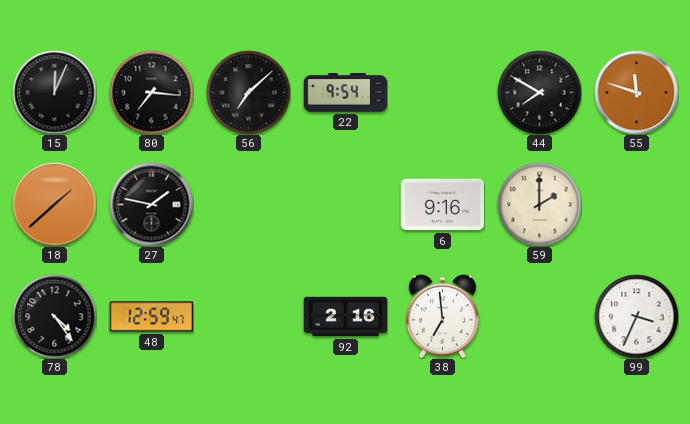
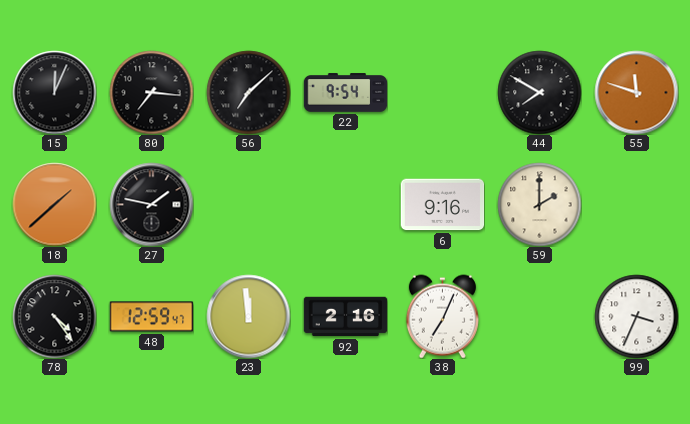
23: none -> 11:59
38: 6:59 -> 7:04
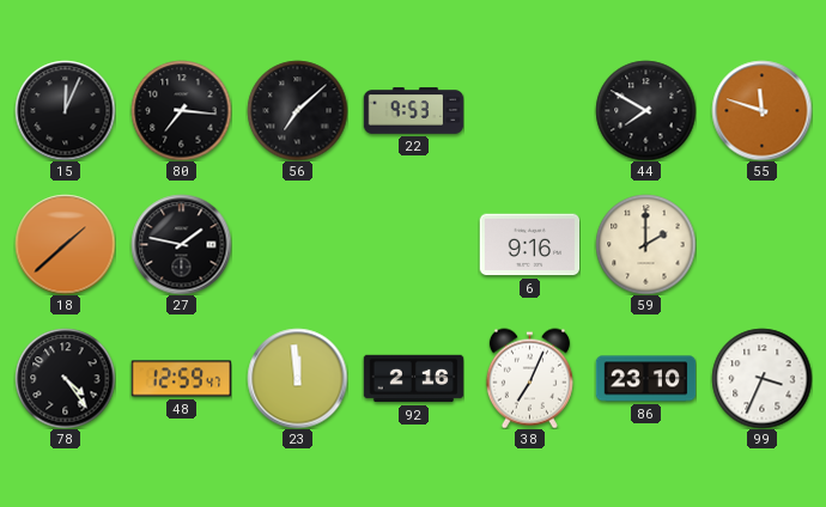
22: 9:54 -> 9:53
86: none -> 23:10
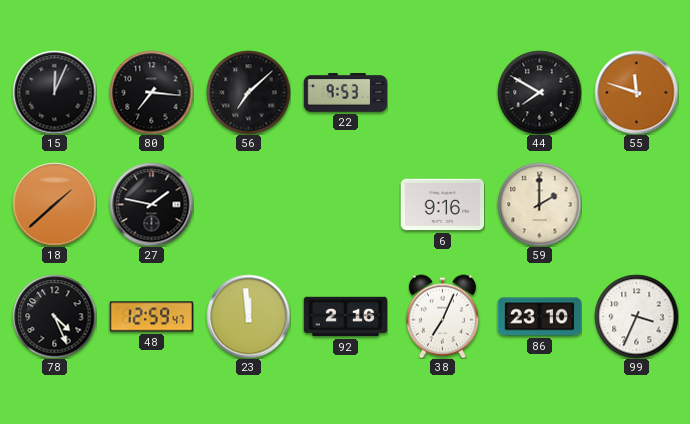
78: 4:24 -> 4:26
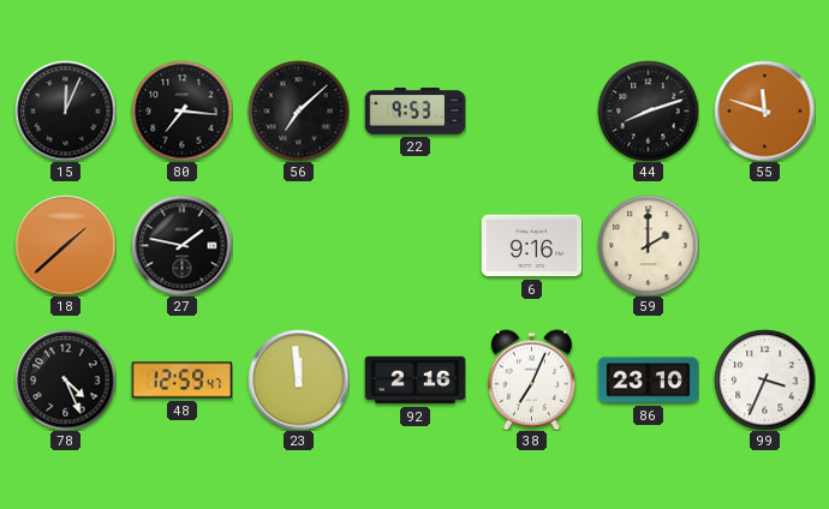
44: 7:50 -> 8:12
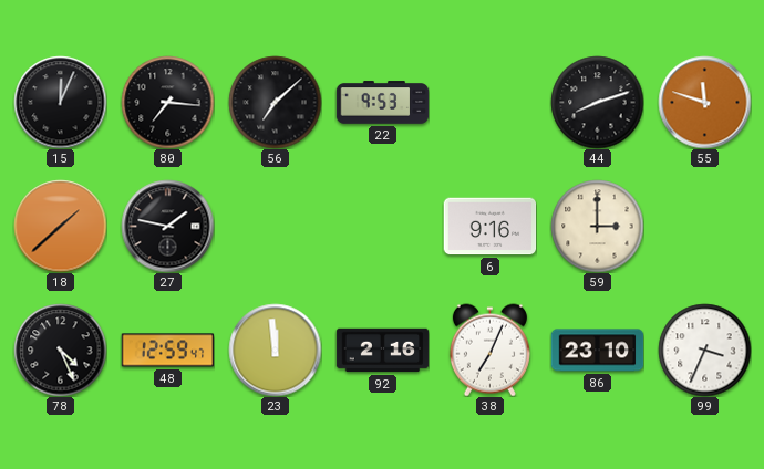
59: 2:00 -> 3:00
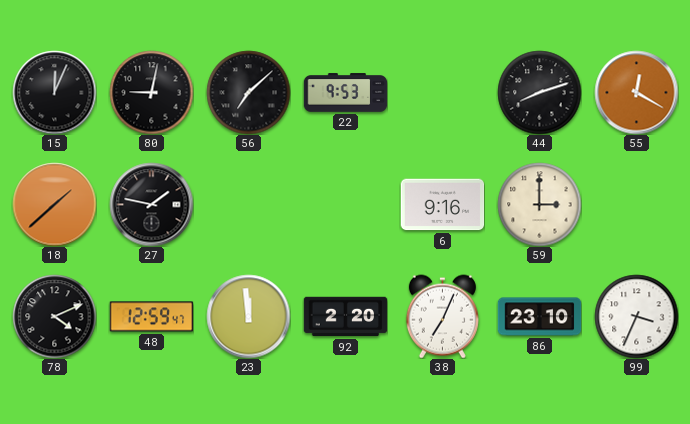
80: 7:16 -> 9:02
55: 11:48 -> 12:20
78: 4:26 -> 4:11
92: 2:16 -> 2:20
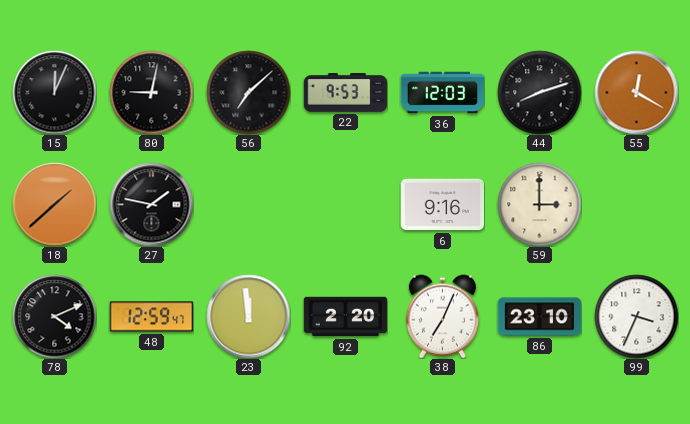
36: none -> 12:03
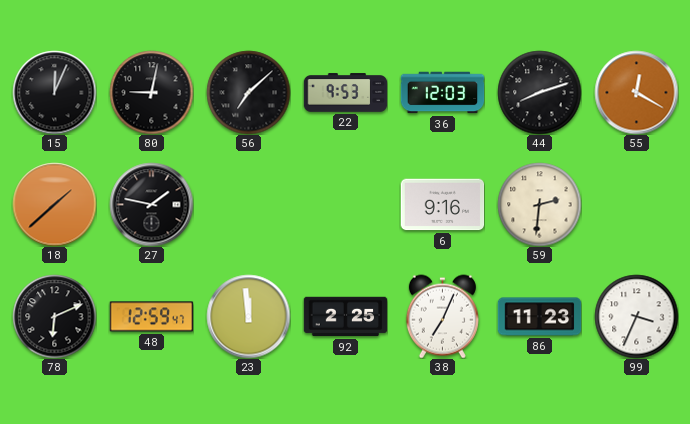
59: 3:00 -> 2:31
78: 4:11 -> 6:11
92: 2:20 -> 2:25
86: 23:10 -> 11:23
